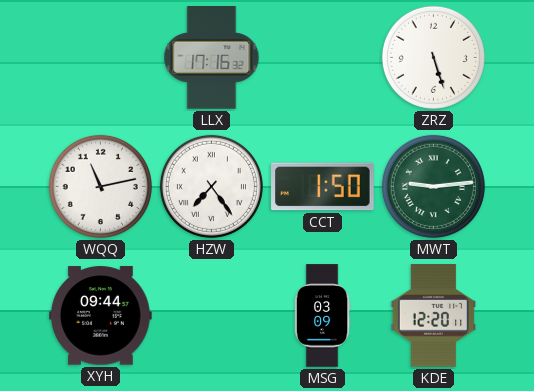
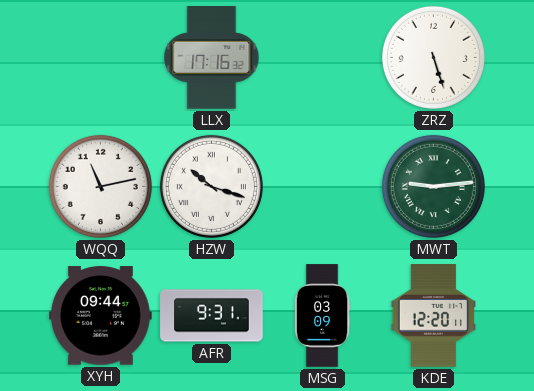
HZW: 7:24 -> 10:18
CCT: 1:50 -> none
AFR: none -> 9:31
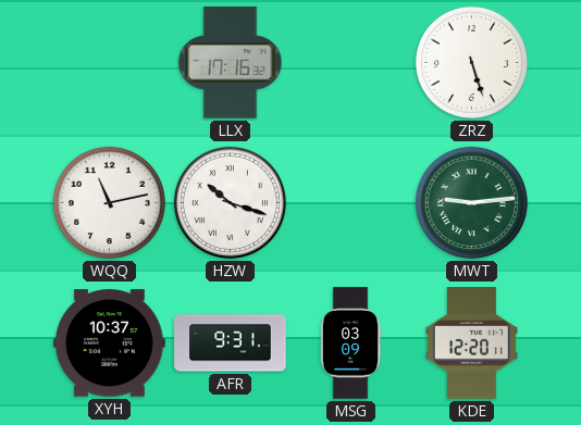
XYH: 09:44 -> 10:37
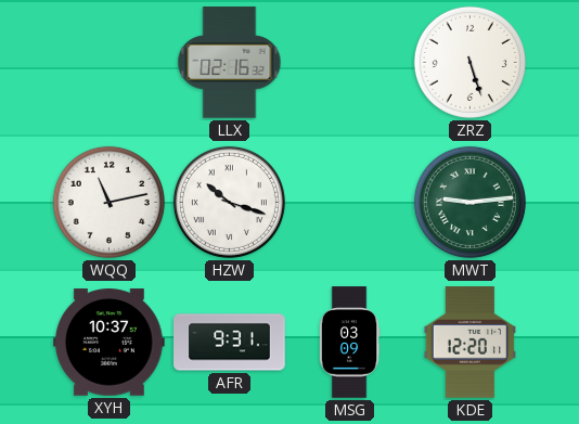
LLX: 17:16 -> 02:16
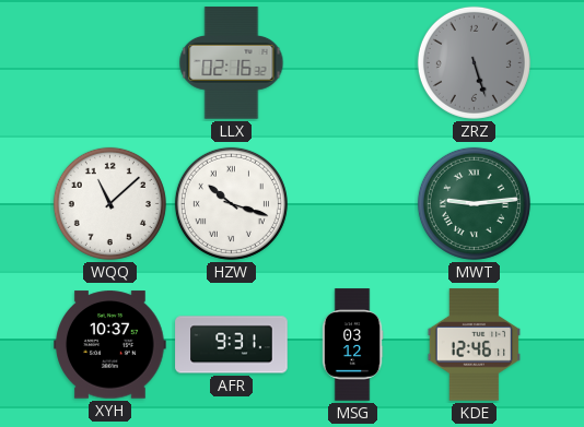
ZRZ dial: white -> grey
WQQ: 11:13 -> 11:08
MSG: 03:09 -> 03:12
KDE: 12:20 -> 12:46
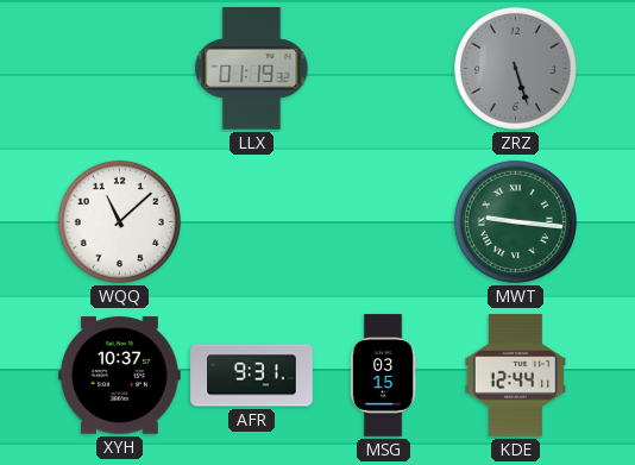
LLX: 02:16 -> 01:19
HZW: 10:18 -> none
MWT: 9:14 -> 9:16
MSG: 03:12 -> 03:15
KDE: 12:46 -> 12:44
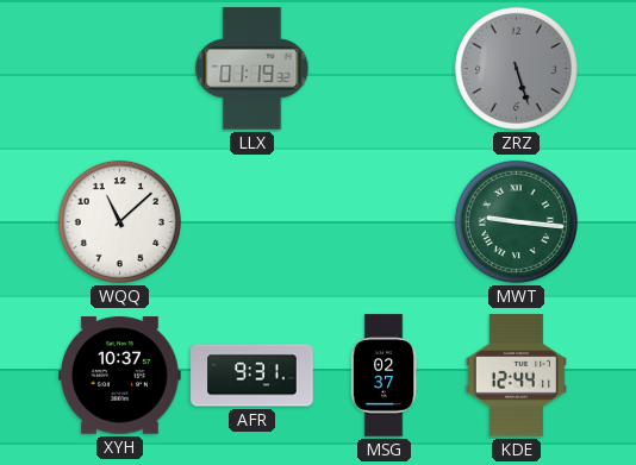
MSG: 03:15 -> 02:37
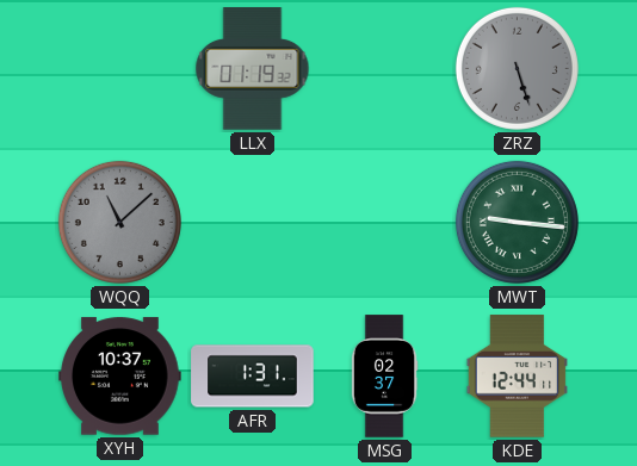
WQQ dial: white -> grey
AFR: 9:31 -> 1:31
